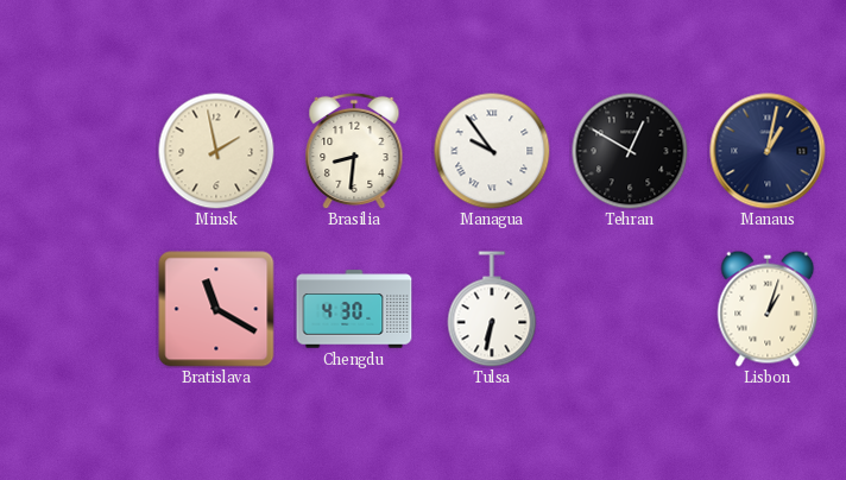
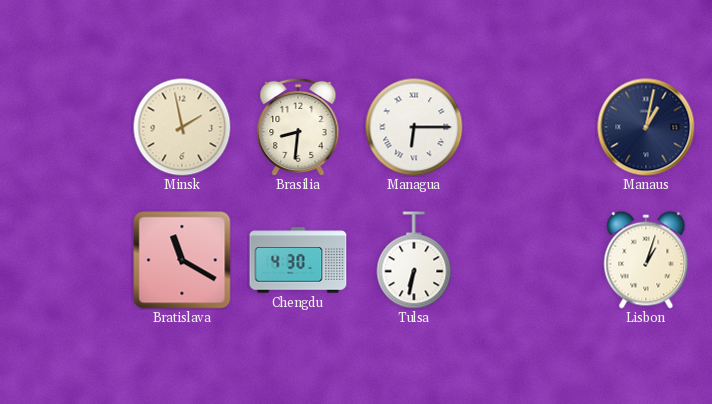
Managua: 9:54 -> 6:15
Tehran: 12:50 -> none
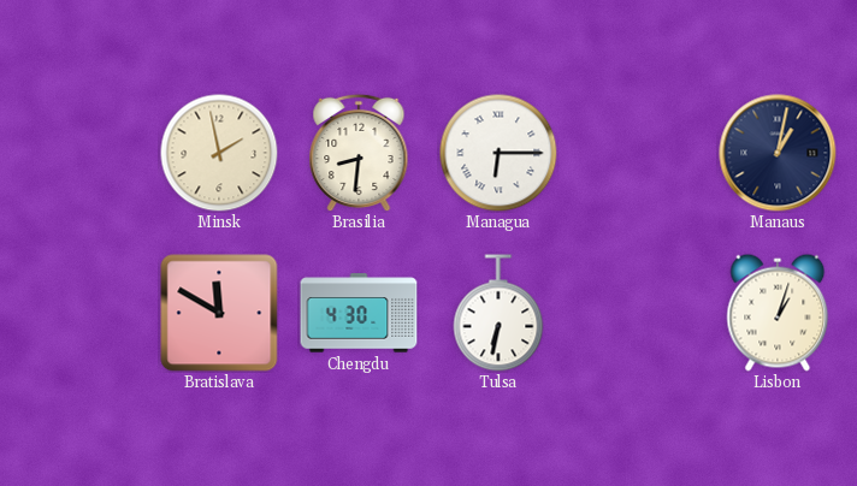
Bratislava: 11:20 -> 11:50
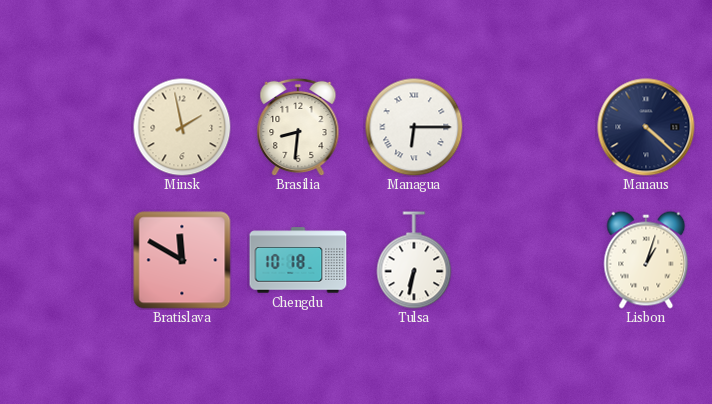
Manaus: 1:02 -> 4:22
Chengdu: 4:30 -> 10:18
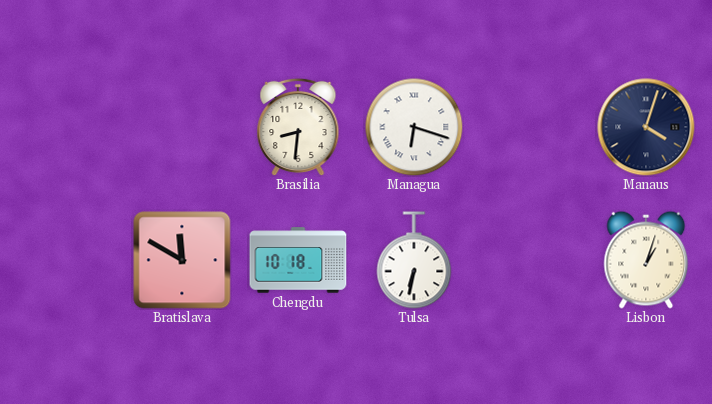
Minsk: 1:58 -> none
Managua: 6:15 -> 6:18
Manaus: 4:22 -> 4:03
